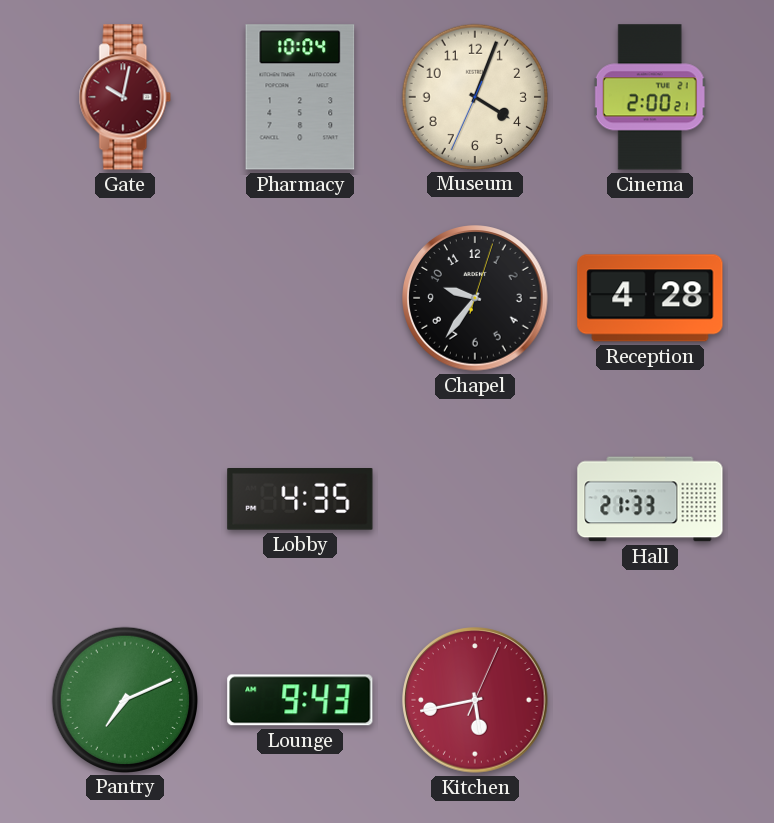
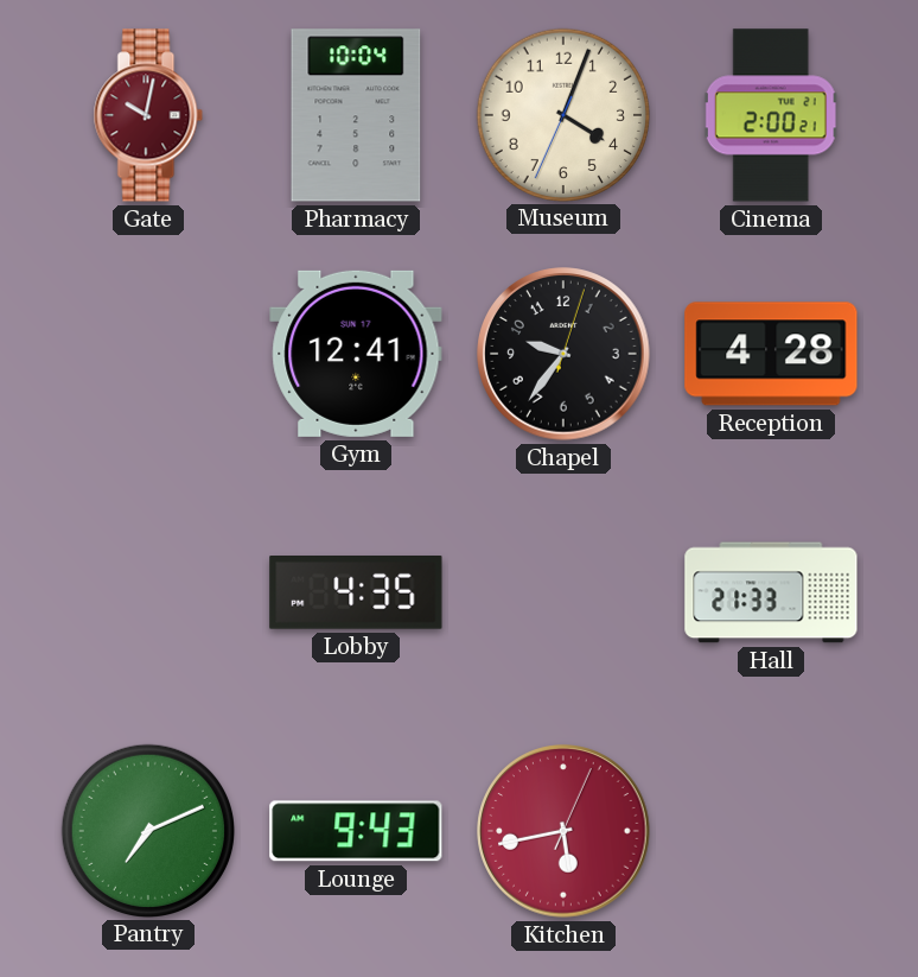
Gym: none -> 12:41
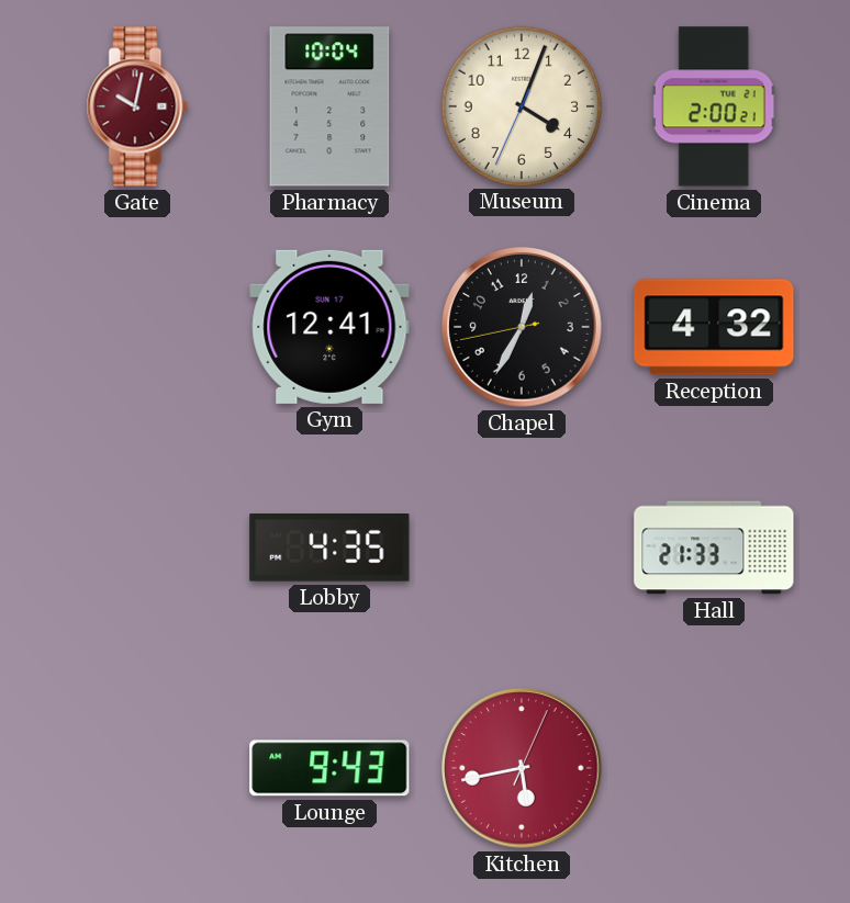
Chapel: 9:36 -> 12:34
Reception: 4:28 -> 4:32
Pantry: 7:11 -> none
